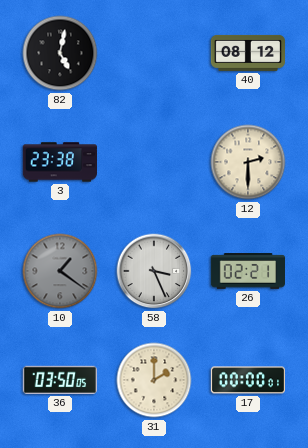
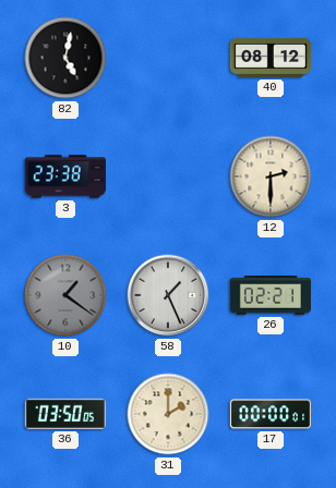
58: 3:26 -> 1:26
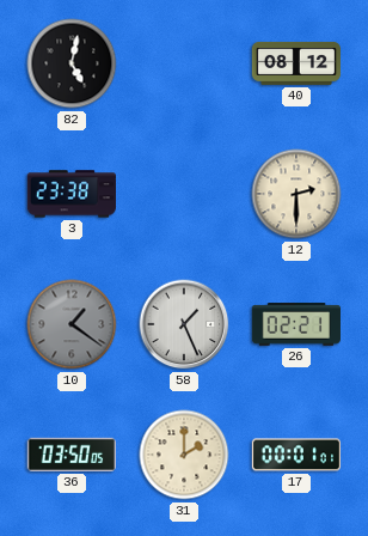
17: 00:00 -> 00:01
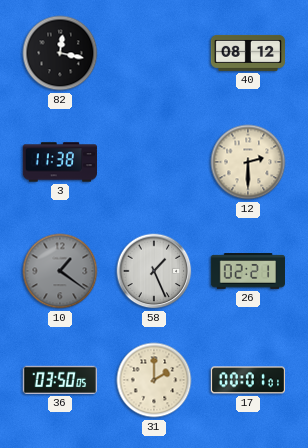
82: 5:02 -> 12:17
3: 23:38 -> 11:38
